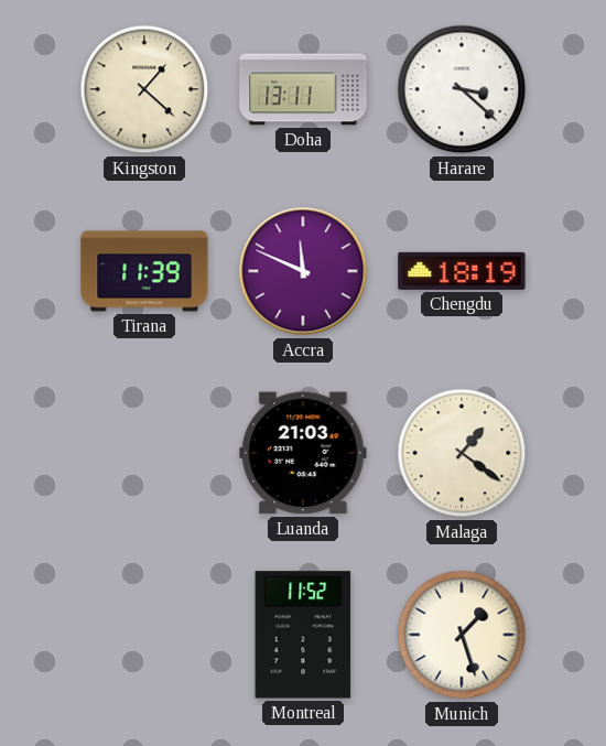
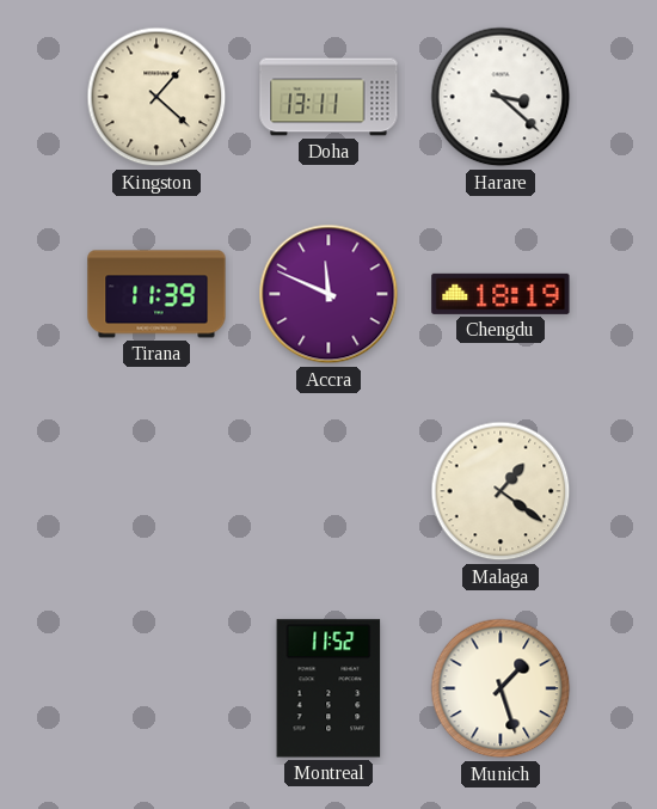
Luanda: 21:03 -> none
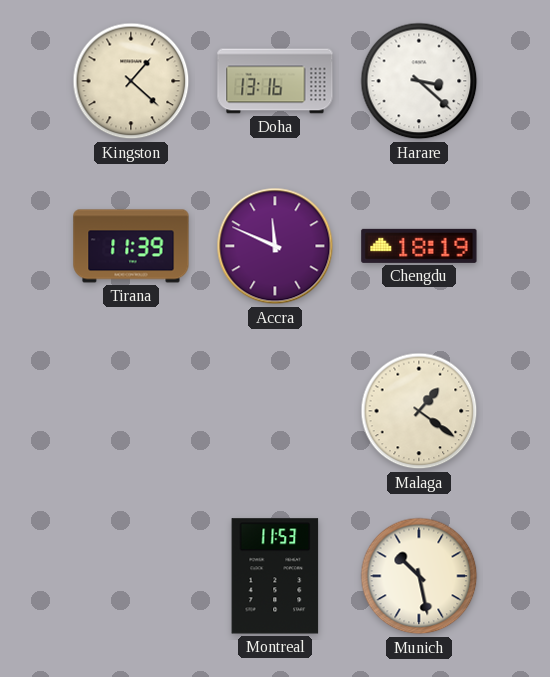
Doha: 13:11 -> 13:16
Montreal: 11:52 -> 11:53
Munich: 1:27 -> 10:28
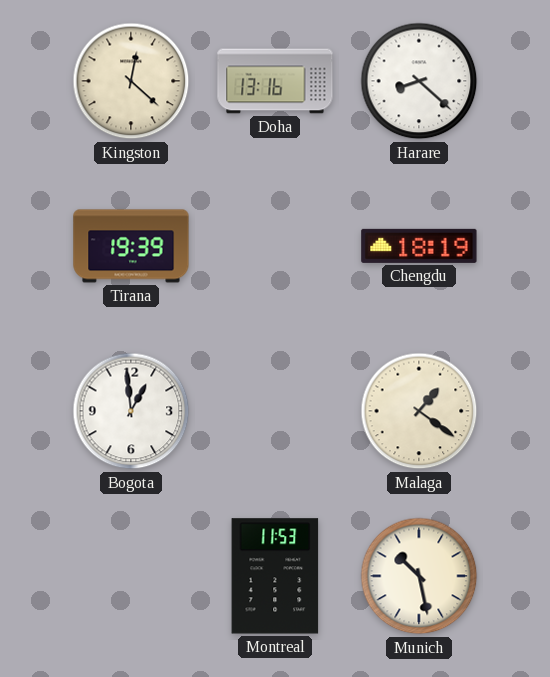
Kingston: 1:22 -> 12:22
Harare: 3:22 -> 8:22
Tirana: 11:39 -> 19:39
Accra: 11:49 -> none
Bogota: none -> 12:59
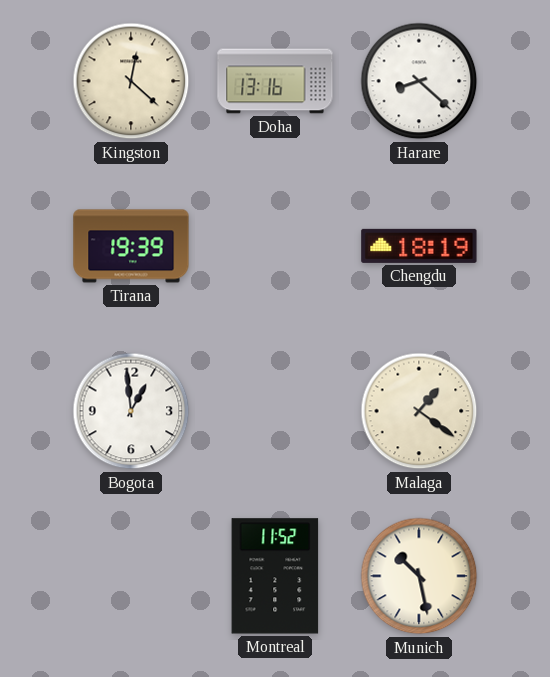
Montreal: 11:53 -> 11:52
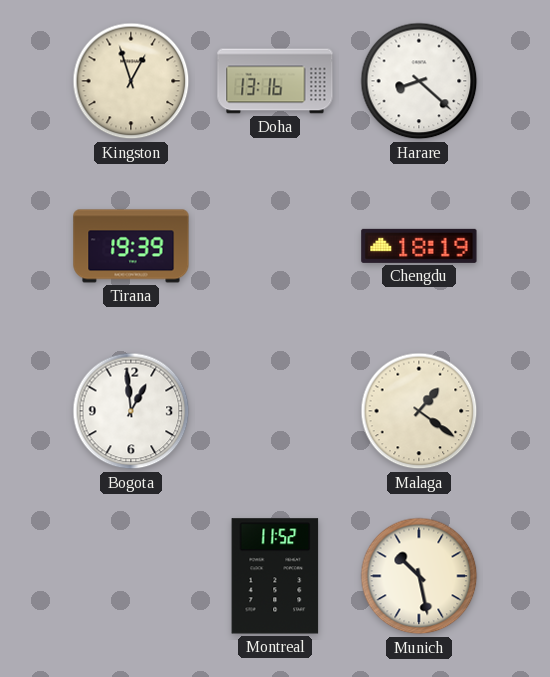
Kingston: 12:22 -> 12:57
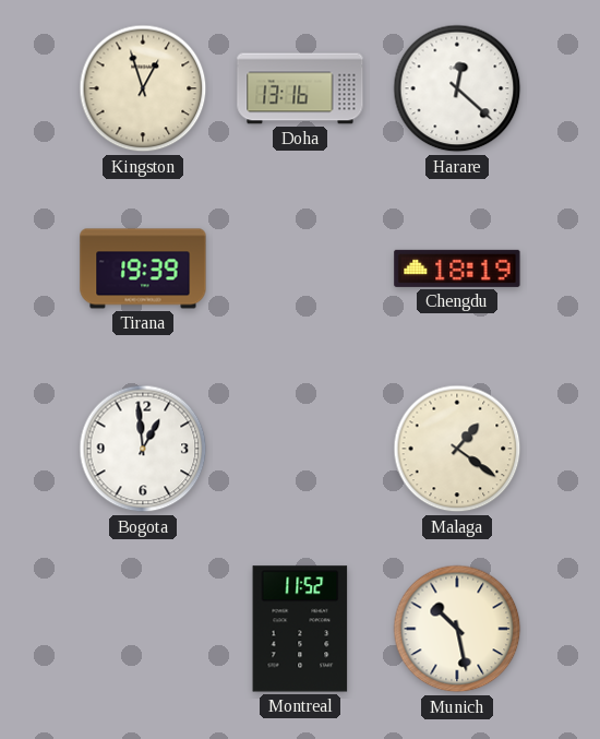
Harare: 8:22 -> 12:22
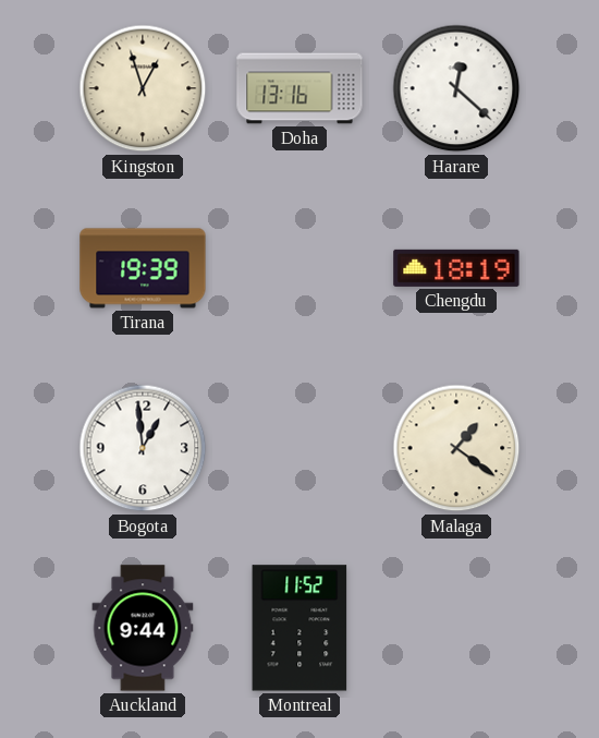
Auckland: none -> 9:44
Munich: 10:28 -> none
